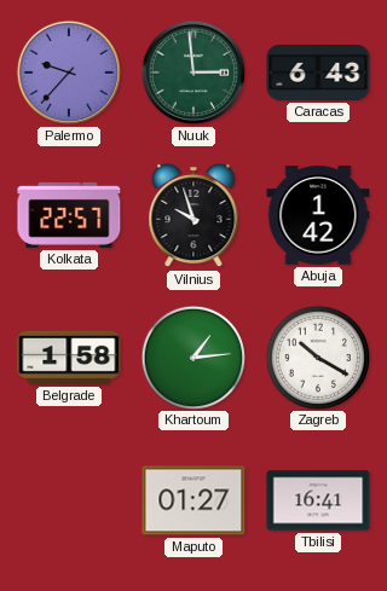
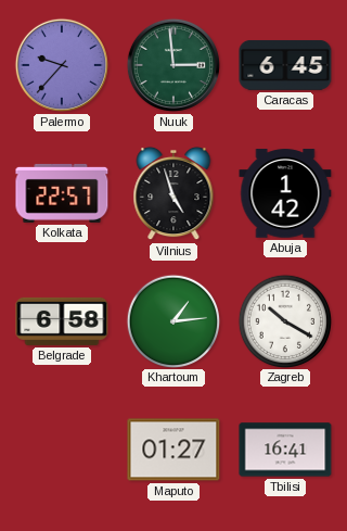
Caracas: 6:43 -> 6:45
Vilnius: 9:57 -> 4:57
Belgrade: 1:58 -> 6:58
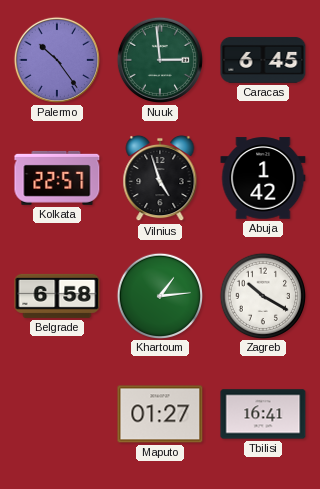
Palermo: 9:37 -> 10:24
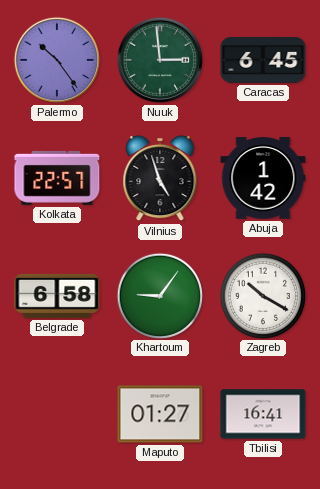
Khartoum: 1:14 -> 9:06
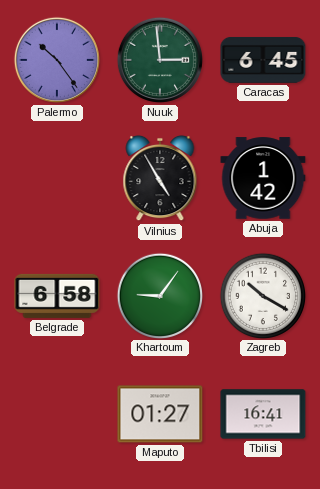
Kolkata: 22:57 -> none
Vilnius: 4:57 -> 4:55
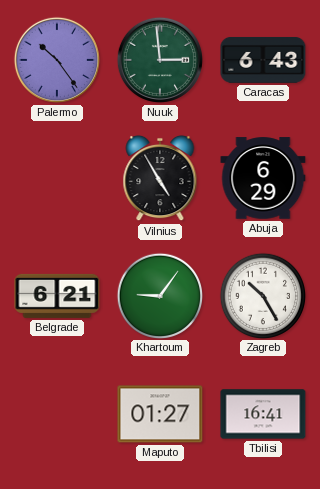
Caracas: 6:45 -> 6:43
Abuja: 1:42 -> 6:29
Belgrade: 6:58 -> 6:21
Zagreb: 10:20 -> 10:25
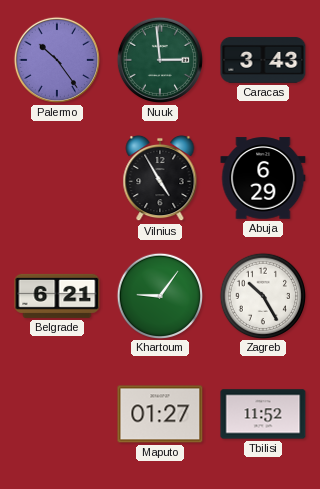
Caracas: 6:43 -> 3:43
Tbilisi: 16:41 -> 11:52
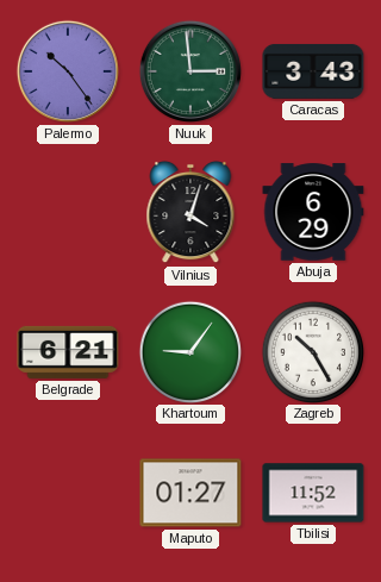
Vilnius: 4:55 -> 4:03
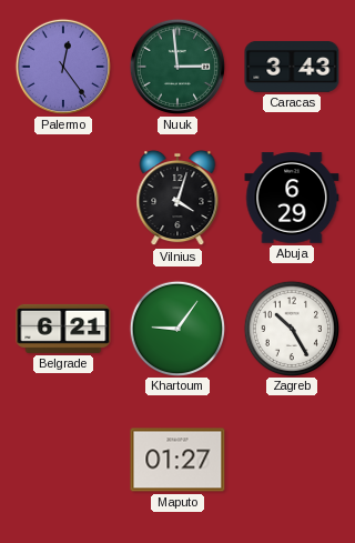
Palermo: 10:24 -> 12:24
Tbilisi: 11:52 -> none
